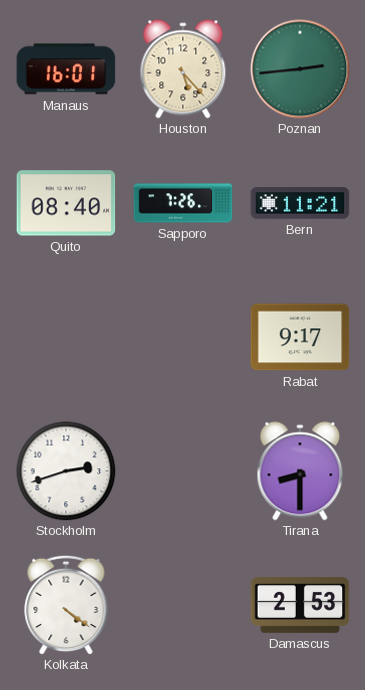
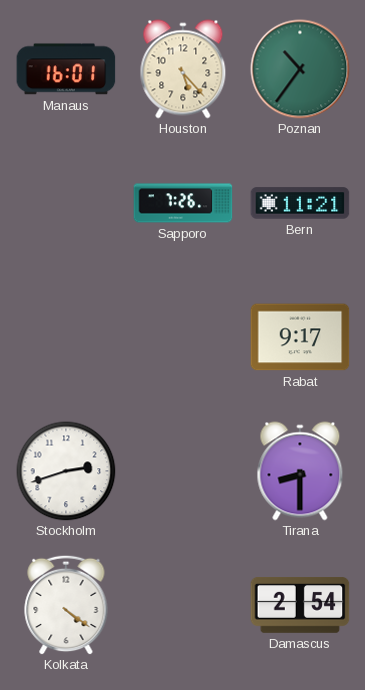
Poznan: 2:44 -> 10:36
Quito: 08:40 -> none
Damascus: 2:53 -> 2:54
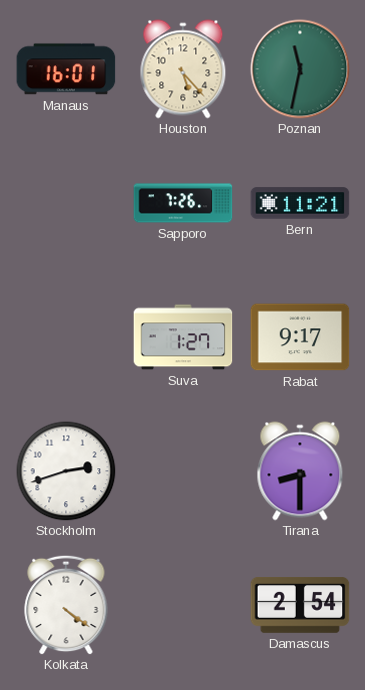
Poznan: 10:36 -> 11:32
Suva: none -> 1:27
